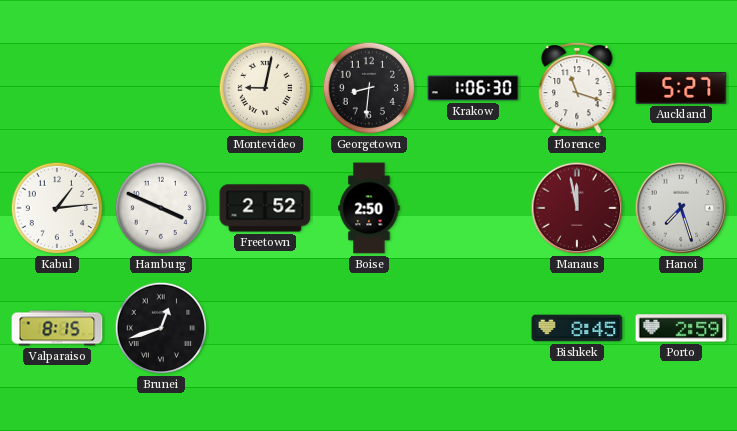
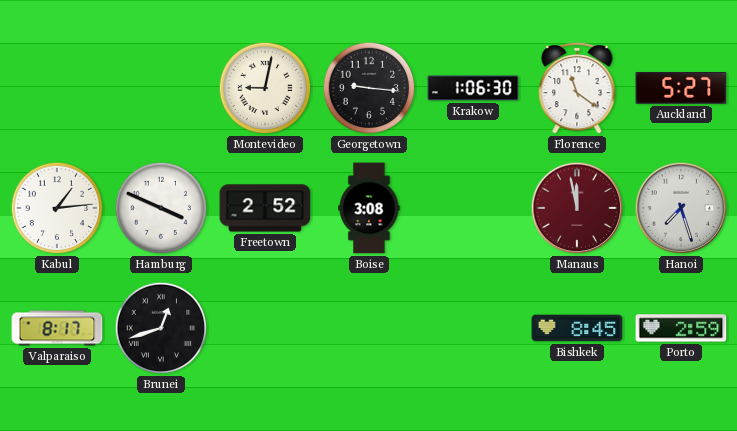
Georgetown: 8:31 -> 9:16
Florence: 11:18 -> 11:21
Boise: 2:50 -> 3:08
Valparaiso: 8:15 -> 8:17
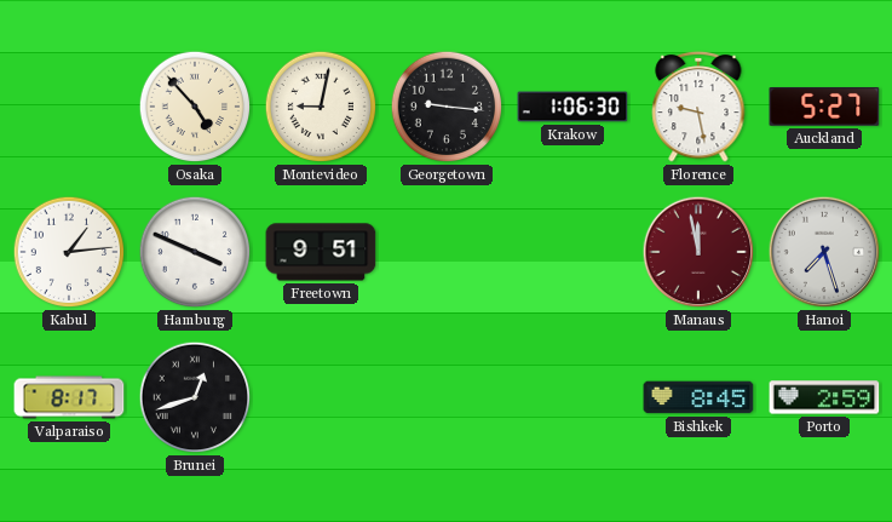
Osaka: none -> 4:53
Florence: 11:21 -> 9:28
Freetown: 2:52 -> 9:51
Boise: 3:08 -> none
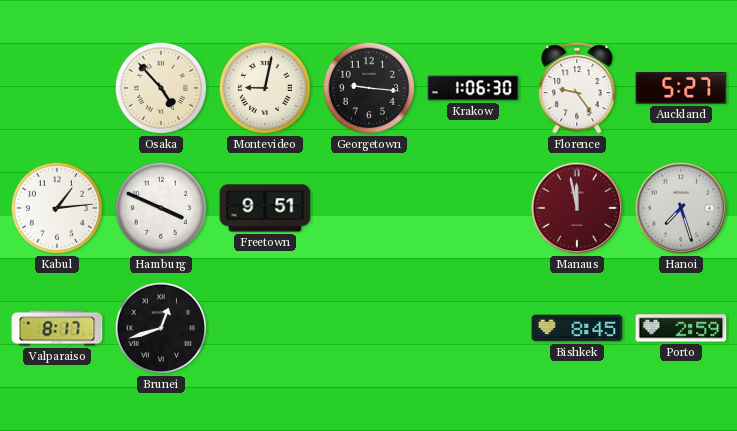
Florence: 9:28 -> 9:24
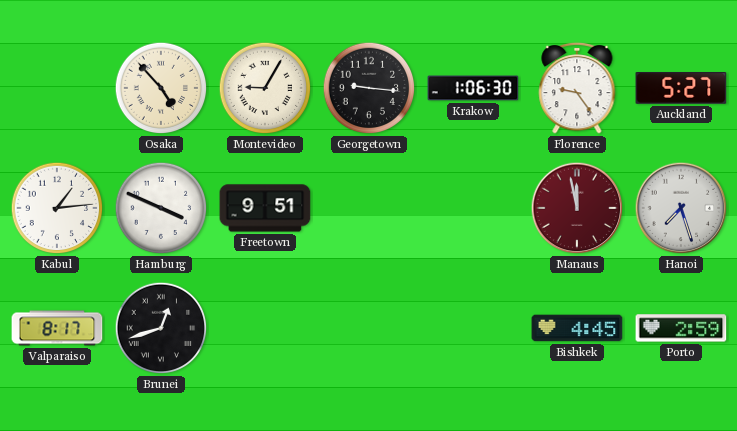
Montevideo: 9:02 -> 9:05
Bishkek: 8:45 -> 4:45
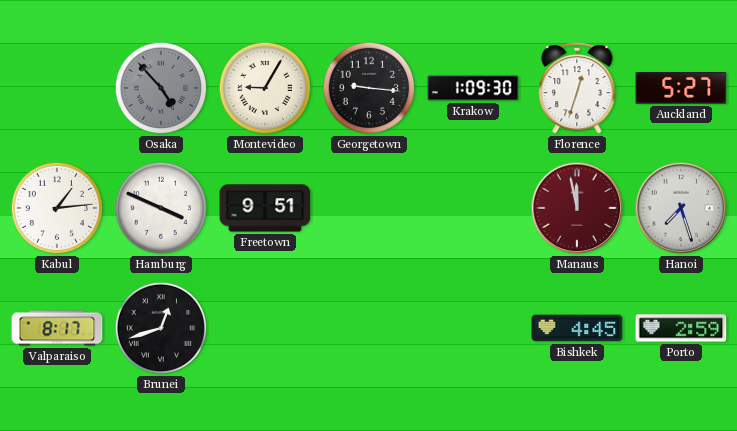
Osaka dial: cream -> grey
Krakow: 1:06 -> 1:09
Florence: 9:24 -> 12:33
